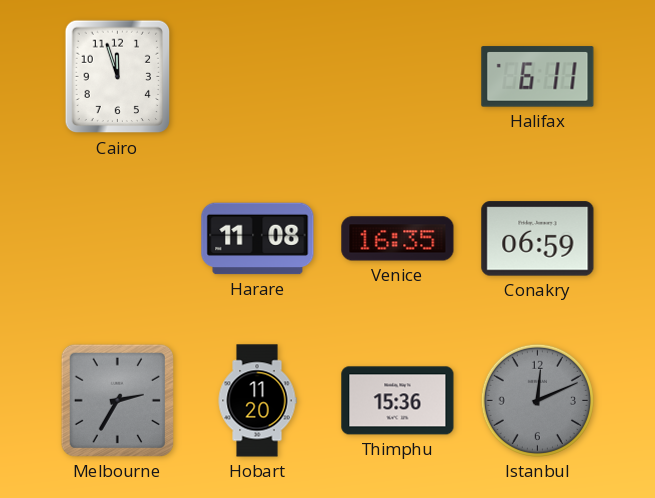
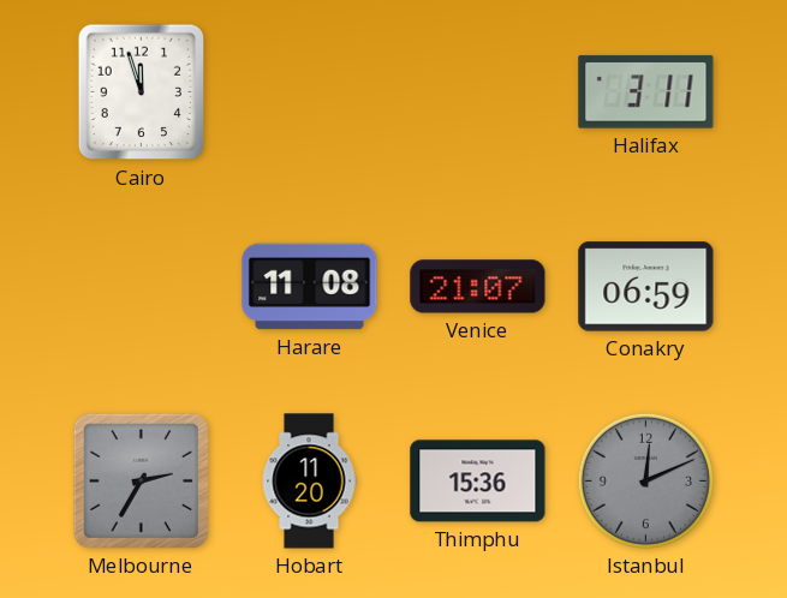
Halifax: 6:11 -> 3:11
Venice: 16:35 -> 21:07
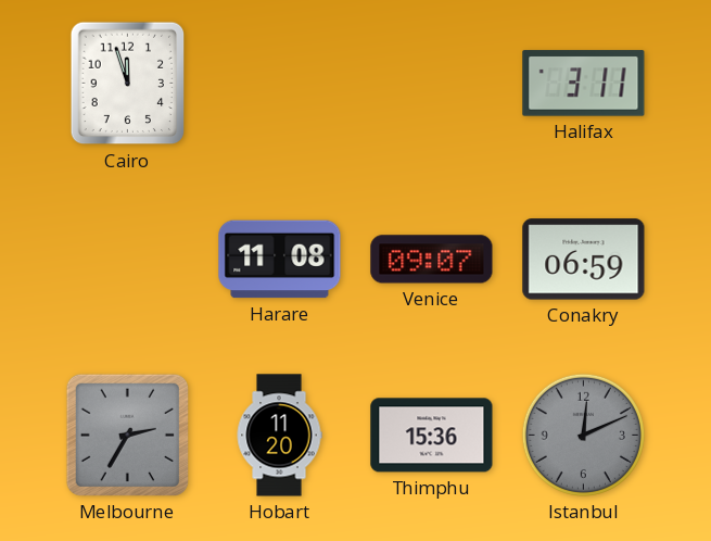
Venice: 21:07 -> 09:07
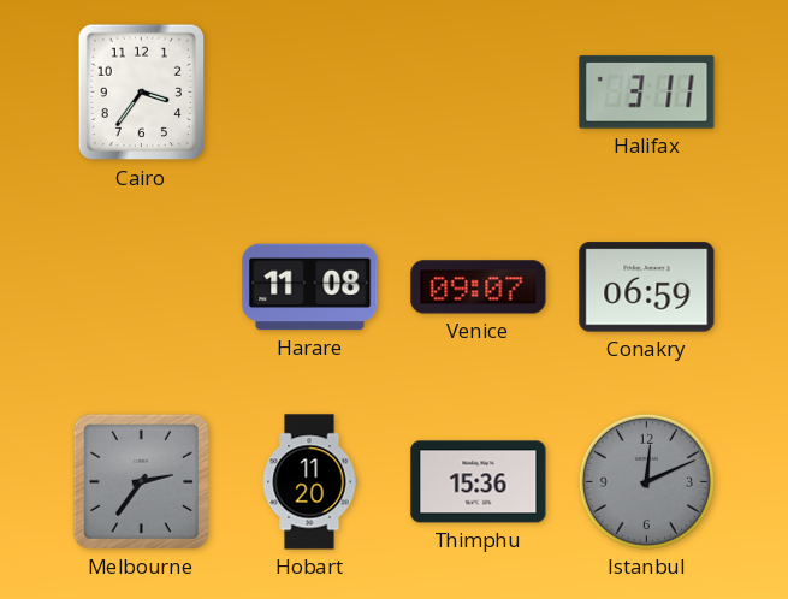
Cairo: 11:57 -> 3:36
Melbourne: 2:35 -> 2:36
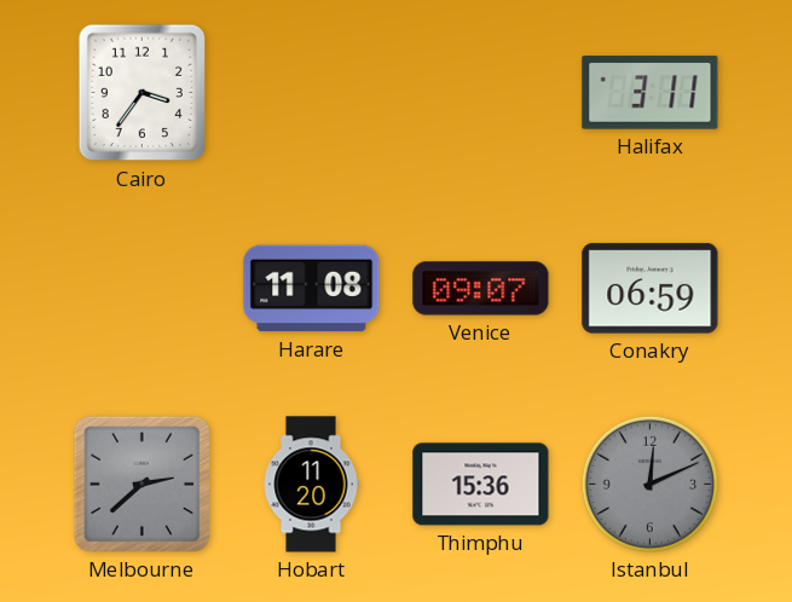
Melbourne: 2:36 -> 2:38
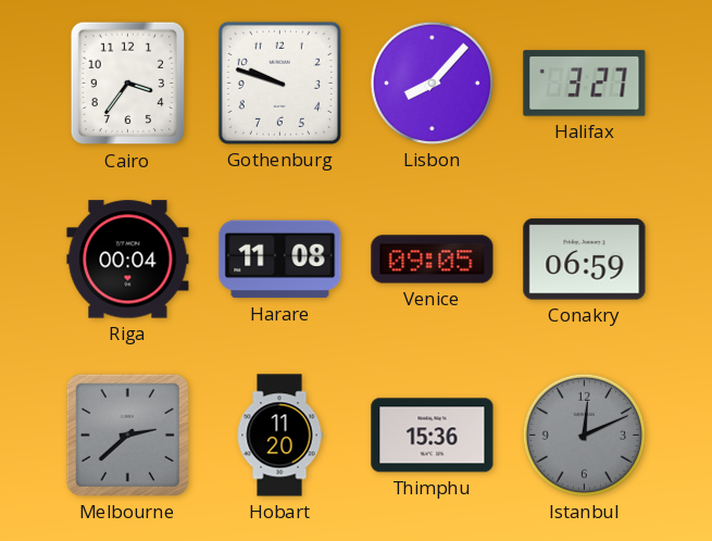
Gothenburg: none -> 9:48
Lisbon: none -> 8:07
Halifax: 3:11 -> 3:27
Riga: none -> 00:04
Venice: 09:07 -> 09:05
